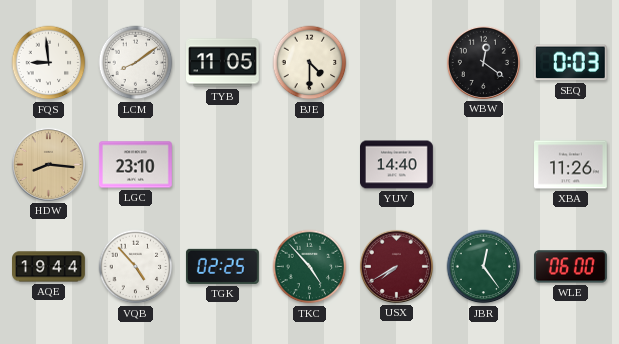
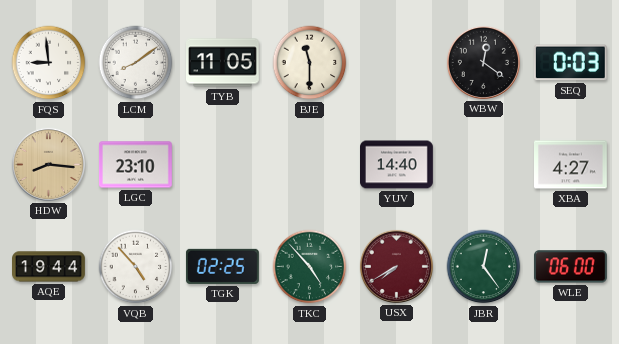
BJE: 4:30 -> 11:30
XBA: 11:26 -> 4:27
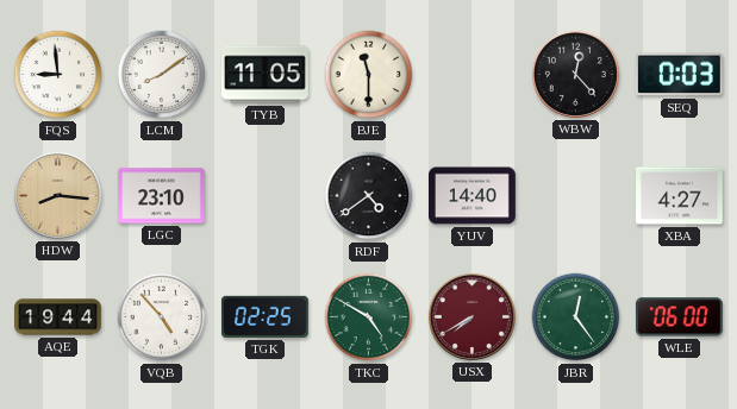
WBW: 12:21 -> 12:23
RDF: none -> 4:39
TKC: 4:53 -> 4:50
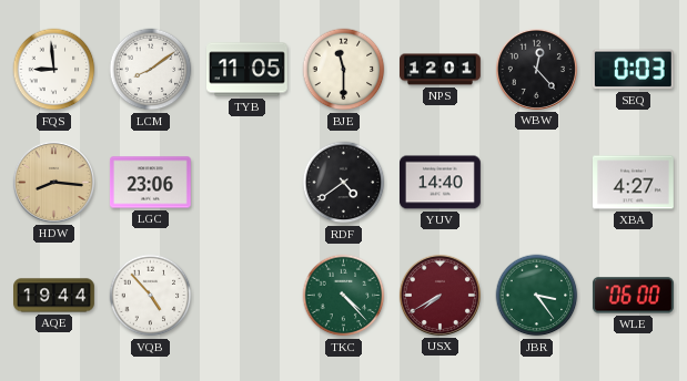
NPS: none -> 12:01
LGC: 23:10 -> 23:06
TGK: 02:25 -> none
TKC: 4:50 -> 4:23
JBR: 12:24 -> 3:24
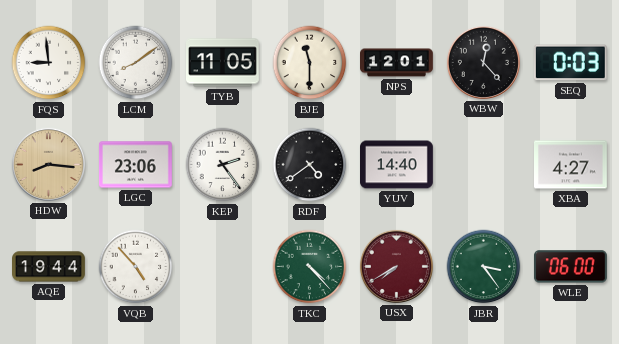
KEP: none -> 2:24
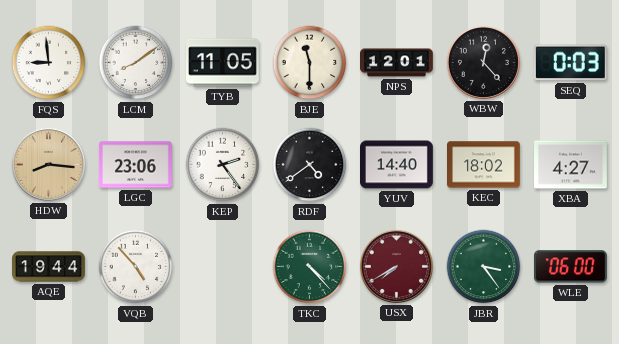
KEC: none -> 18:02
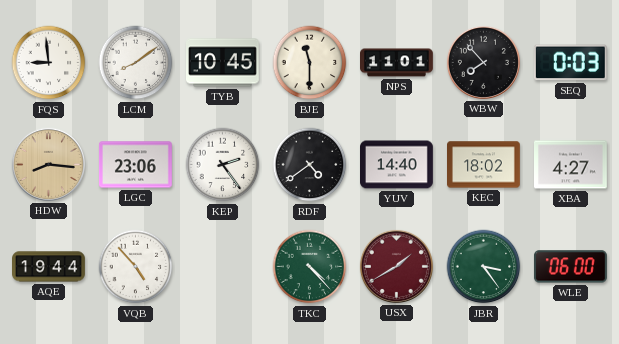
TYB: 11:05 -> 10:45
NPS: 12:01 -> 11:01
WBW: 12:23 -> 7:53
USX: 7:40 -> 1:40
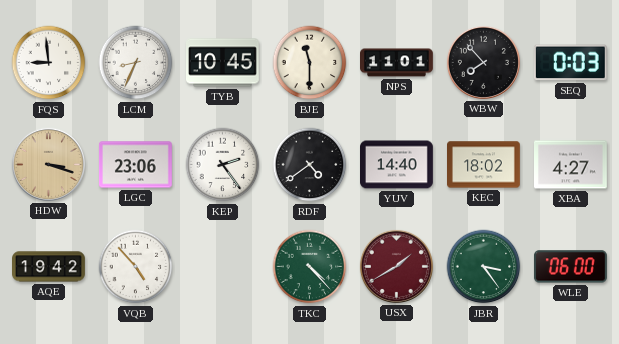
LCM: 8:09 -> 8:34
HDW: 8:16 -> 3:18
AQE: 19:44 -> 19:42
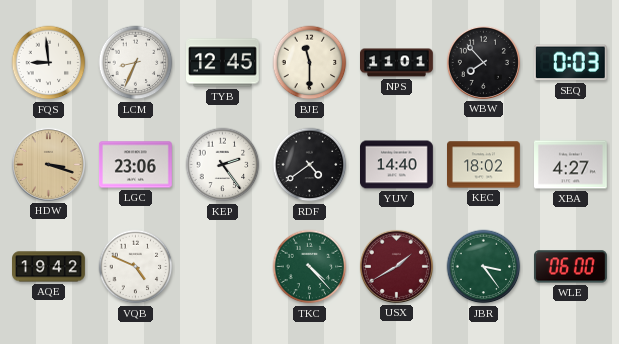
TYB: 10:45 -> 12:45
VQB: 4:53 -> 4:49
